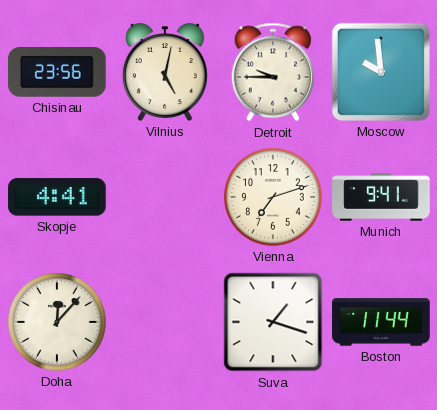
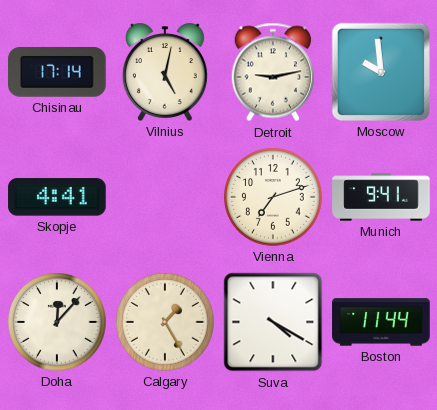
Chisinau: 23:56 -> 17:14
Detroit: 9:45 -> 9:13
Calgary: none -> 1:25
Suva: 1:18 -> 4:20
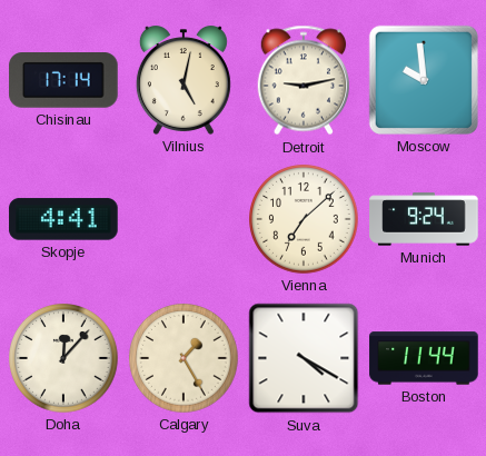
Vienna: 7:12 -> 7:08
Munich: 9:41 -> 9:24
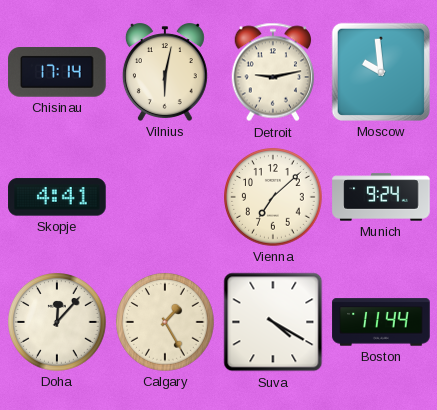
Vilnius: 5:02 -> 6:02
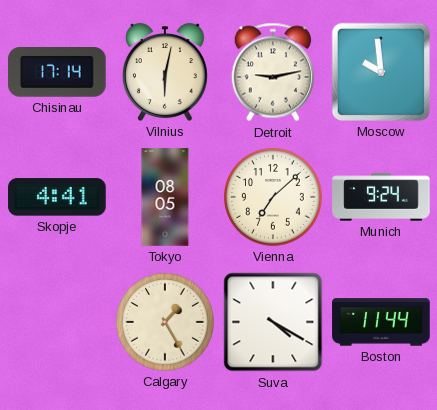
Tokyo: none -> 08:05
Doha: 12:07 -> none
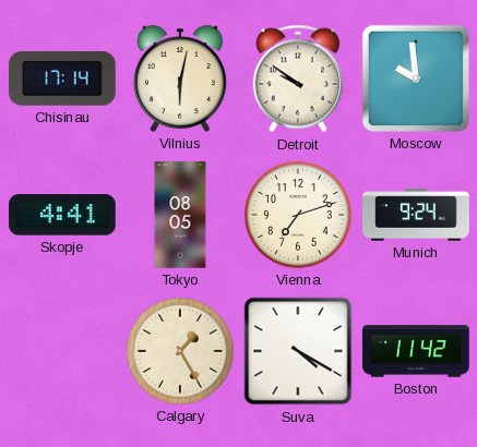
Detroit: 9:13 -> 9:51
Vienna: 7:08 -> 7:12
Boston: 11:44 -> 11:42
